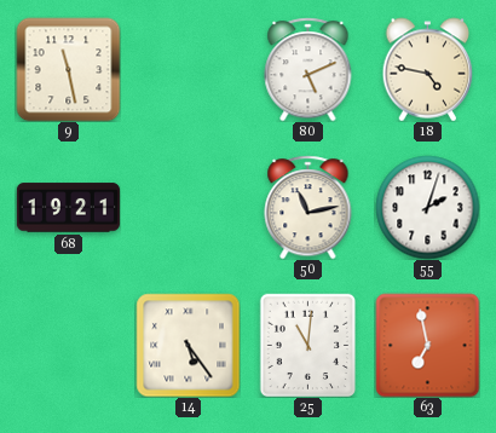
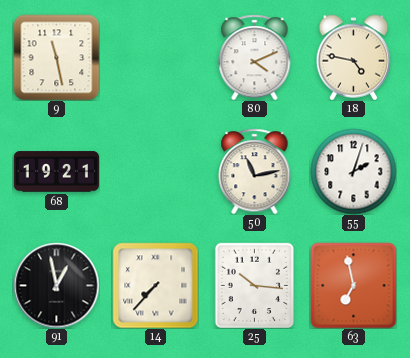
80: 5:11 -> 4:11
91: none -> 12:58
14: 5:24 -> 7:37
25: 11:01 -> 10:16
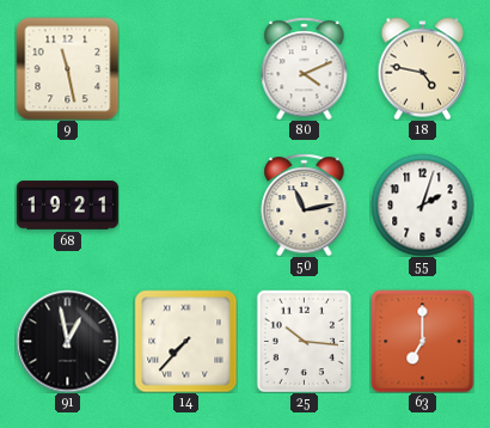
63: 6:58 -> 7:00
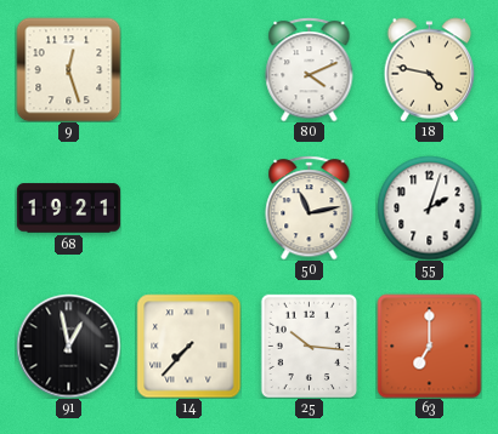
9: 11:28 -> 12:27
